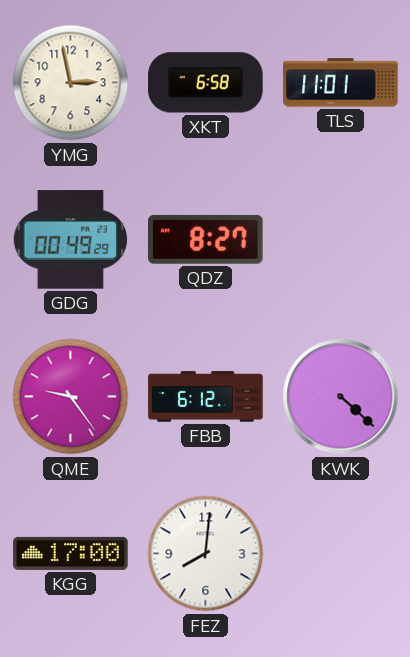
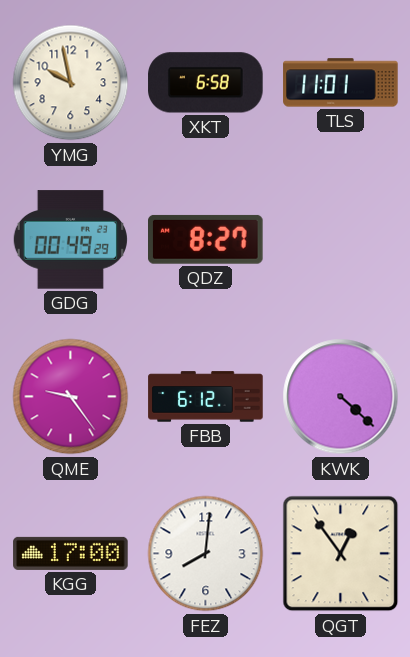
YMG: 2:58 -> 9:58
QGT: none -> 12:54
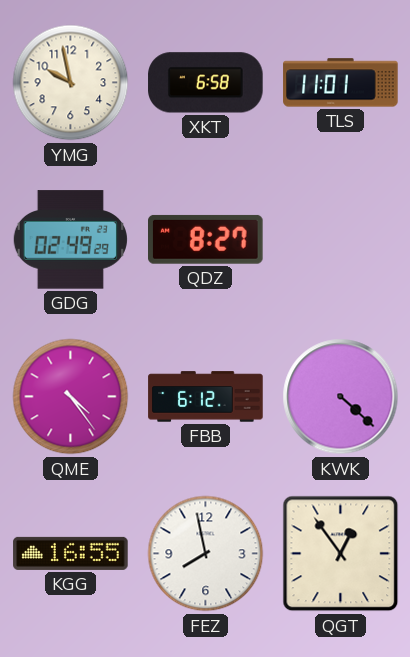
GDG: 00:49 -> 02:49
QME: 9:24 -> 4:24
KGG: 17:00 -> 16:55
FEZ: 8:01 -> 7:58
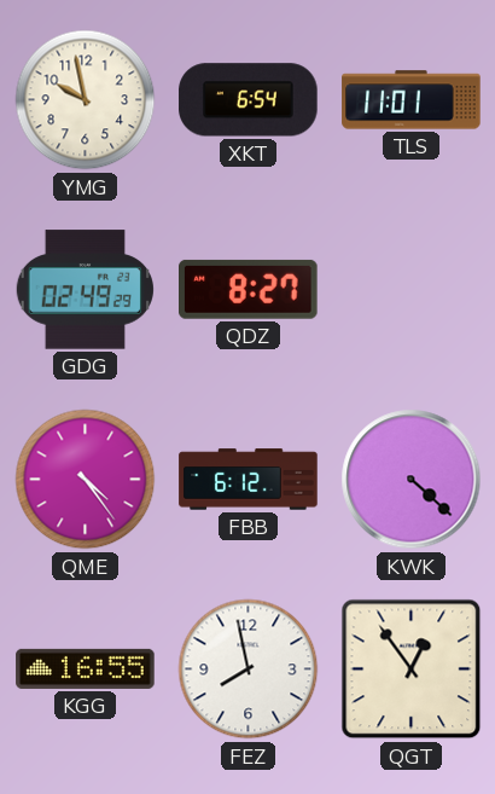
XKT: 6:58 -> 6:54
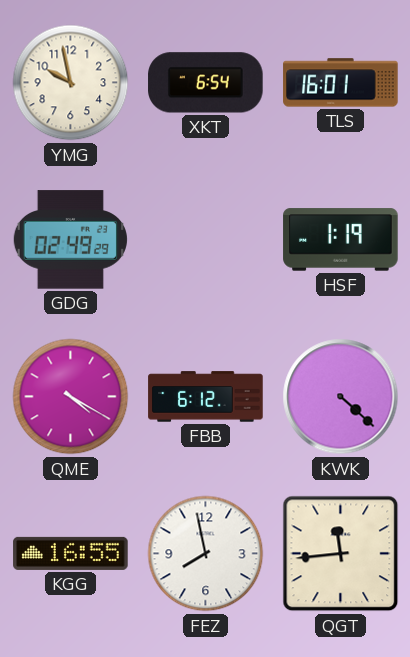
TLS: 11:01 -> 16:01
QDZ: 8:27 -> none
HSF: none -> 1:19
QME: 4:24 -> 4:20
QGT: 12:54 -> 11:44
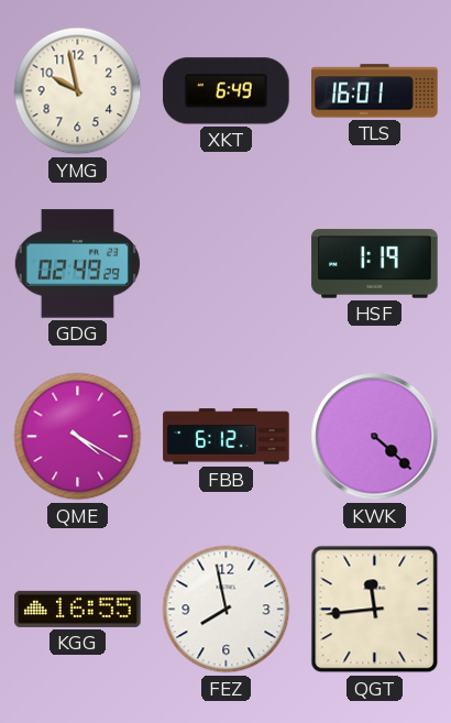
XKT: 6:54 -> 6:49
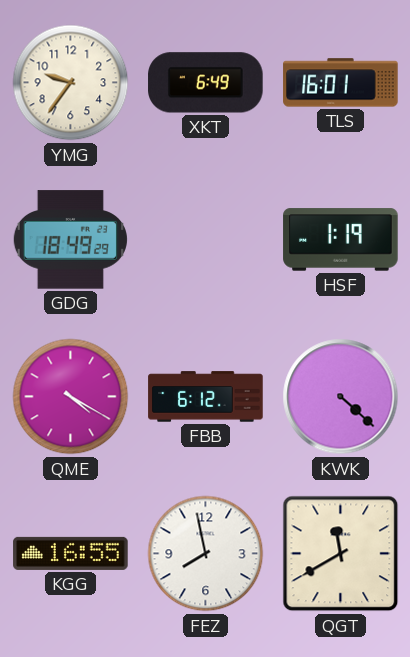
YMG: 9:58 -> 9:36
GDG: 02:49 -> 18:49
QGT: 11:44 -> 11:40
